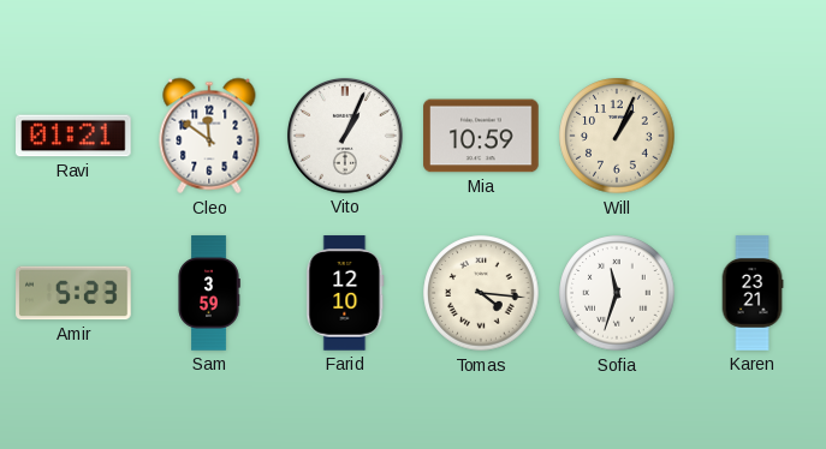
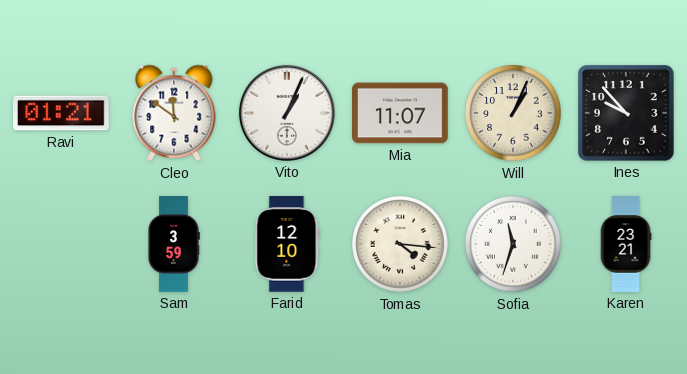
Mia: 10:59 -> 11:07
Ines: none -> 9:53
Amir: 5:23 -> none
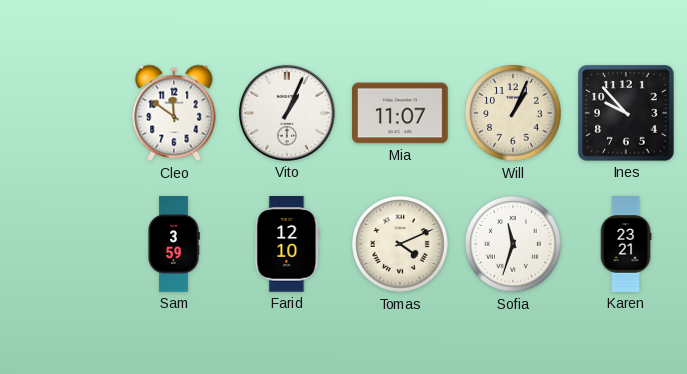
Ravi: 01:21 -> none
Tomas: 4:16 -> 4:11
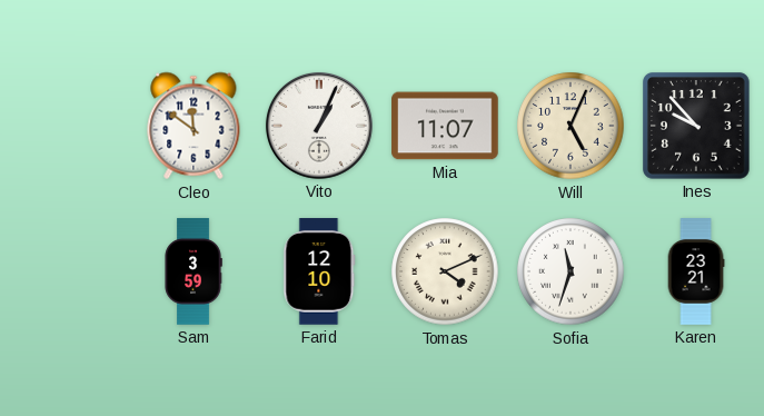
Will: 1:04 -> 5:04
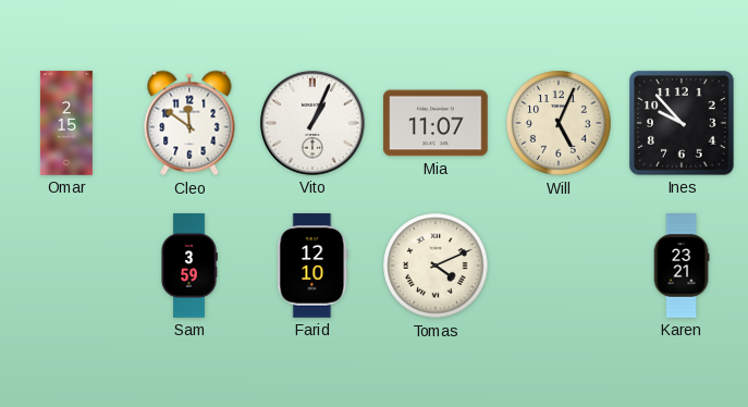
Omar: none -> 2:15
Sofia: 11:33 -> none
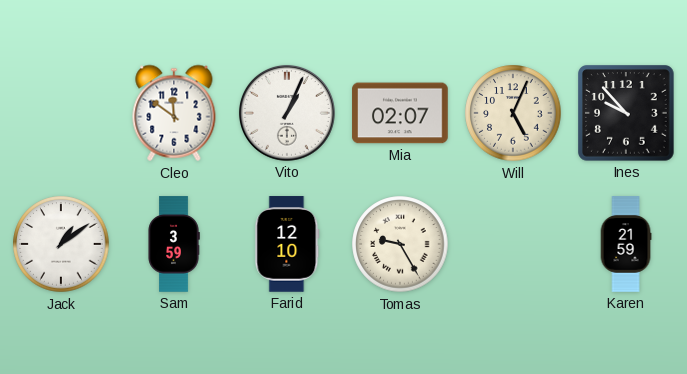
Omar: 2:15 -> none
Mia: 11:07 -> 02:07
Jack: none -> 1:09
Tomas: 4:11 -> 9:25
Karen: 23:21 -> 21:59
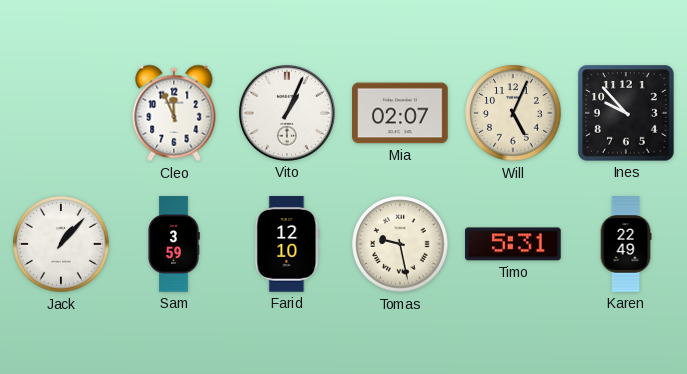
Cleo: 11:51 -> 11:56
Jack: 1:09 -> 1:07
Tomas: 9:25 -> 9:28
Timo: none -> 5:31
Karen: 21:59 -> 22:49
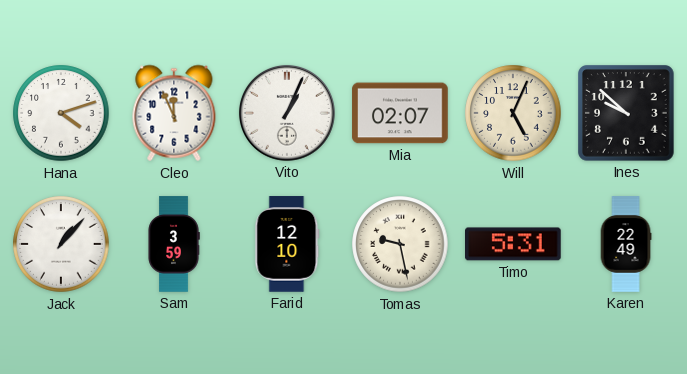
Hana: none -> 4:12
Ines: 9:53 -> 9:52
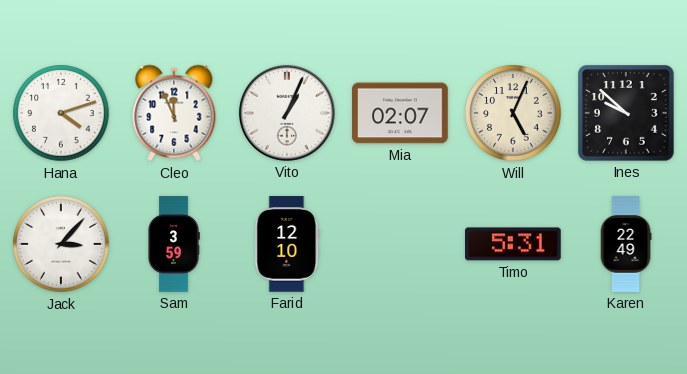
Jack: 1:07 -> 3:07
Tomas: 9:28 -> none
